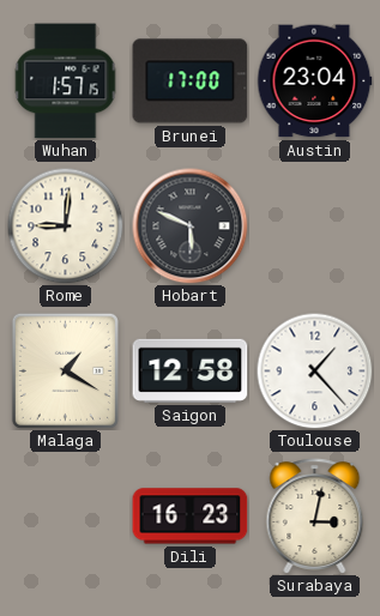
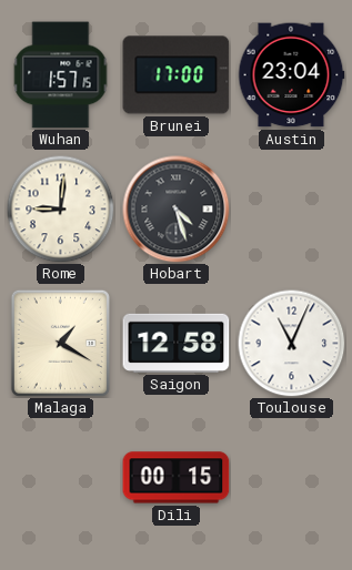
Hobart: 5:49 -> 4:27
Toulouse: 1:23 -> 11:04
Dili: 16:23 -> 00:15
Surabaya: 3:02 -> none
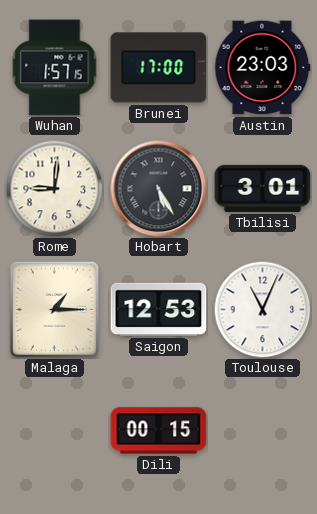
Austin: 23:04 -> 23:03
Hobart: 4:27 -> 5:25
Tbilisi: none -> 3:01
Malaga: 1:20 -> 1:15
Saigon: 12:58 -> 12:53
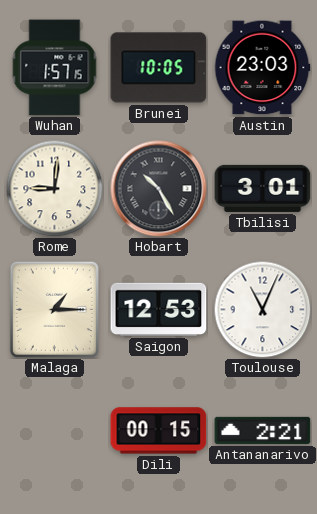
Brunei: 17:00 -> 10:05
Hobart: 5:25 -> 10:25
Antananarivo: none -> 2:21
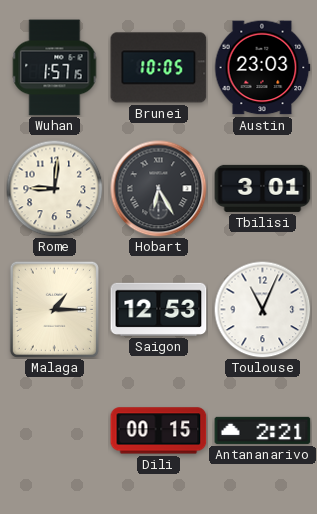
Hobart: 10:25 -> 6:25
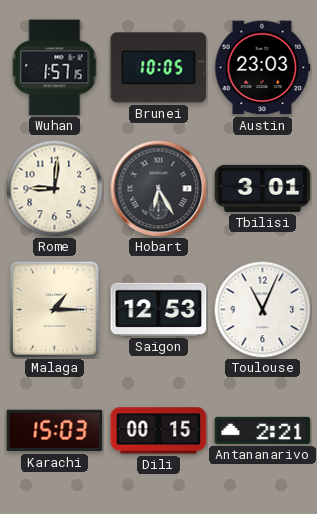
Karachi: none -> 15:03
